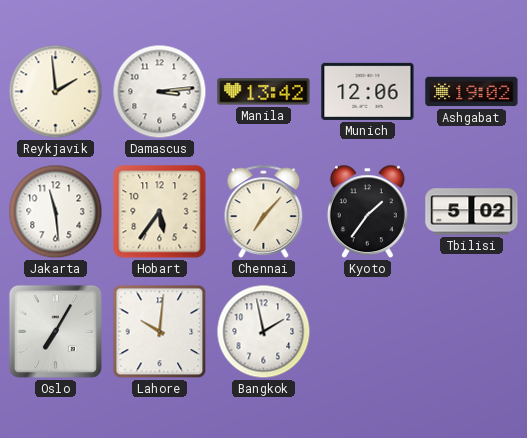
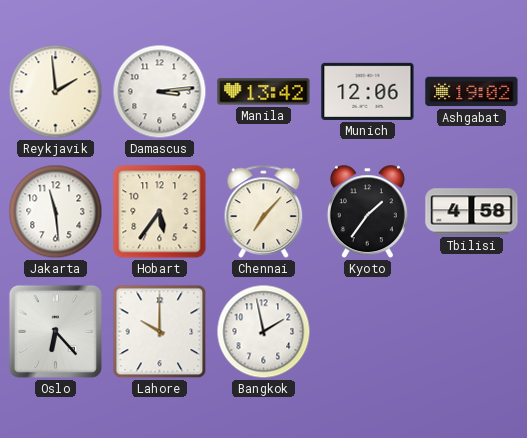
Tbilisi: 5:02 -> 4:58
Oslo: 7:05 -> 6:23
Lahore: 10:01 -> 10:00
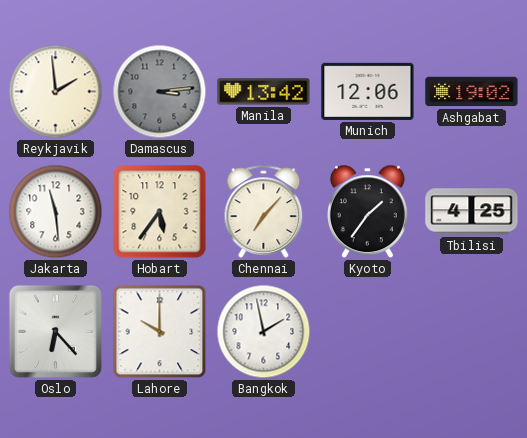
Damascus dial: white -> grey
Tbilisi: 4:58 -> 4:25
